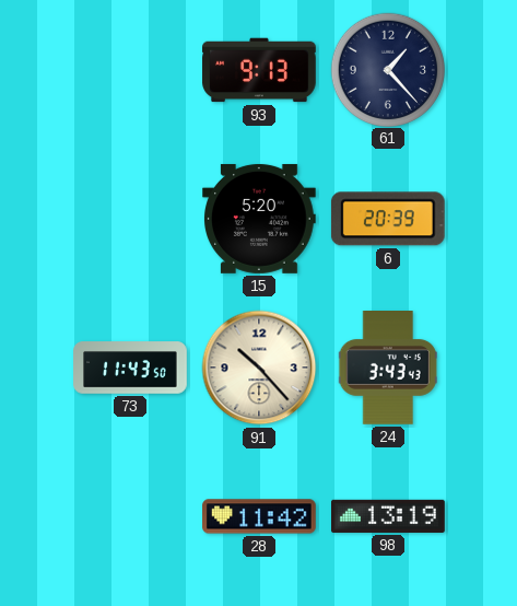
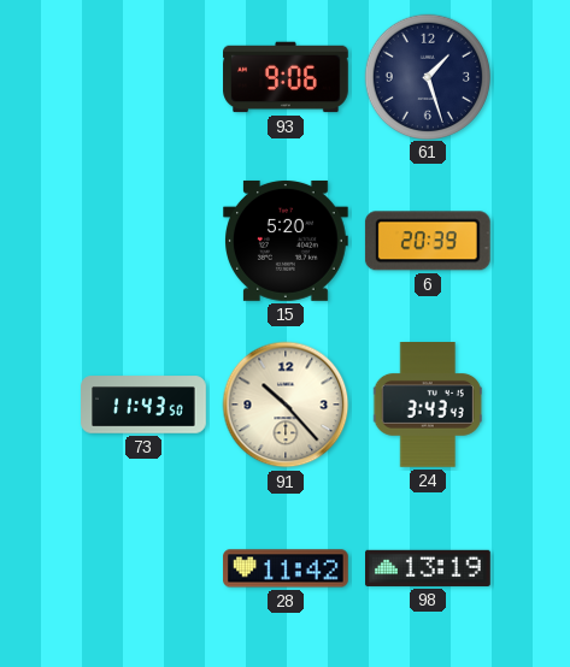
93: 9:13 -> 9:06
61: 1:23 -> 1:27
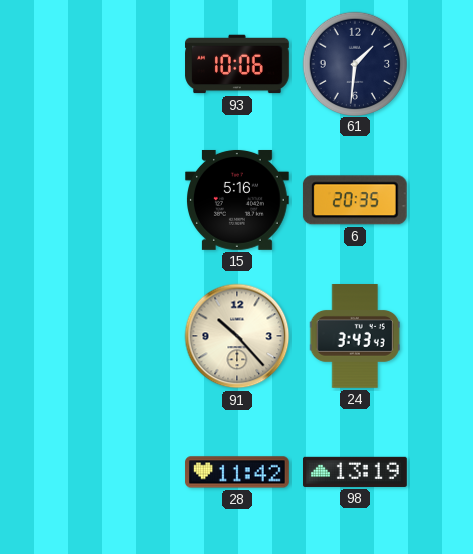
93: 9:06 -> 10:06
61: 1:27 -> 1:31
15: 5:20 -> 5:16
6: 20:39 -> 20:35
73: 11:43 -> none
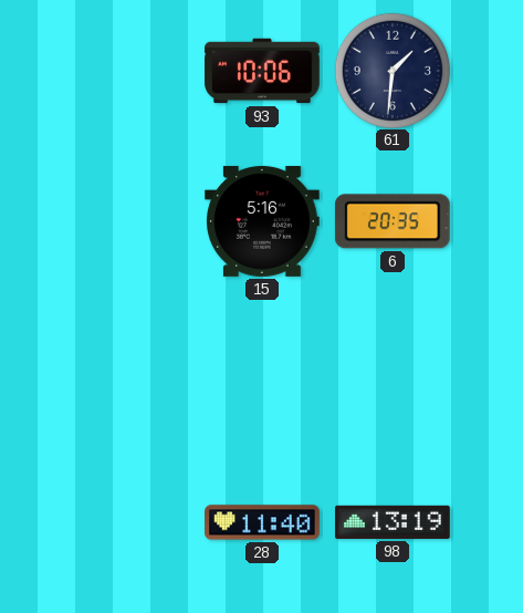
91: 10:23 -> none
24: 3:43 -> none
28: 11:42 -> 11:40
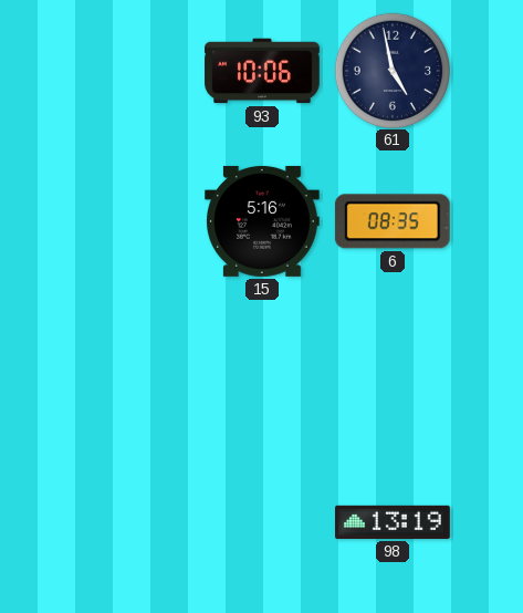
61: 1:31 -> 4:58
6: 20:35 -> 08:35
28: 11:40 -> none
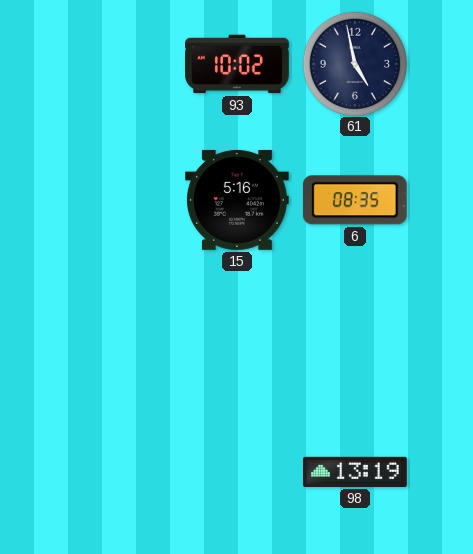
93: 10:06 -> 10:02
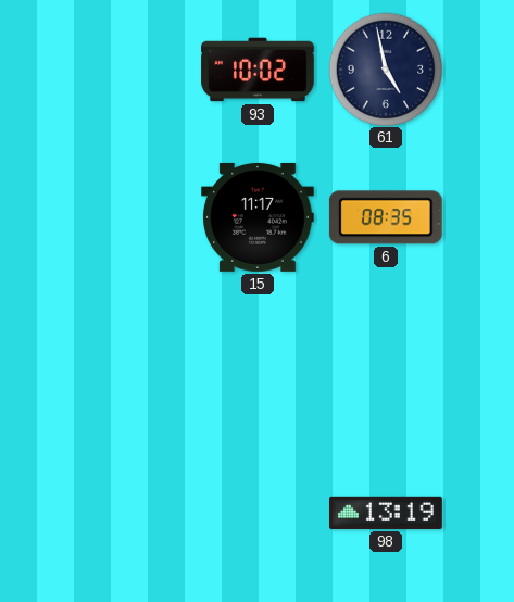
15: 5:16 -> 11:17
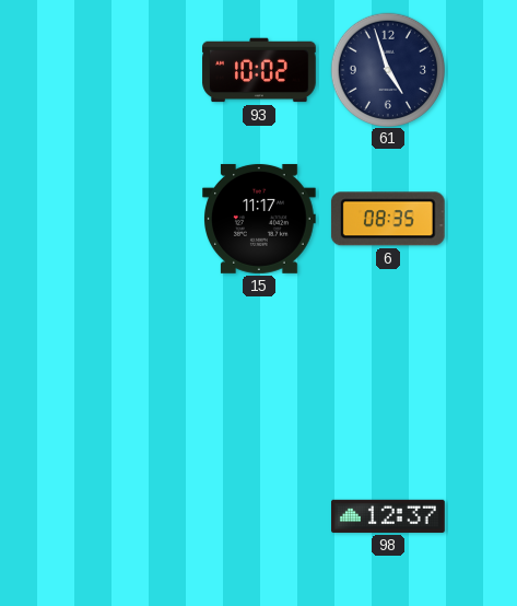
61: 4:58 -> 4:57
98: 13:19 -> 12:37
